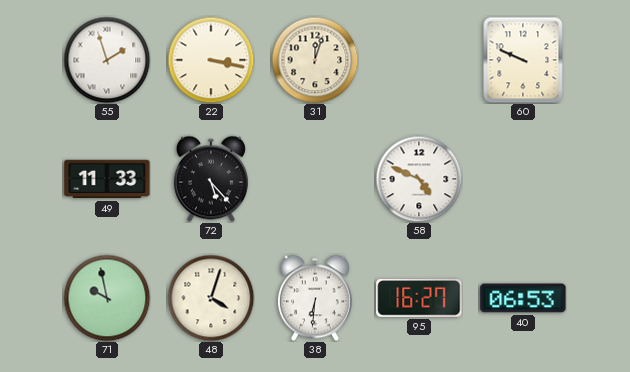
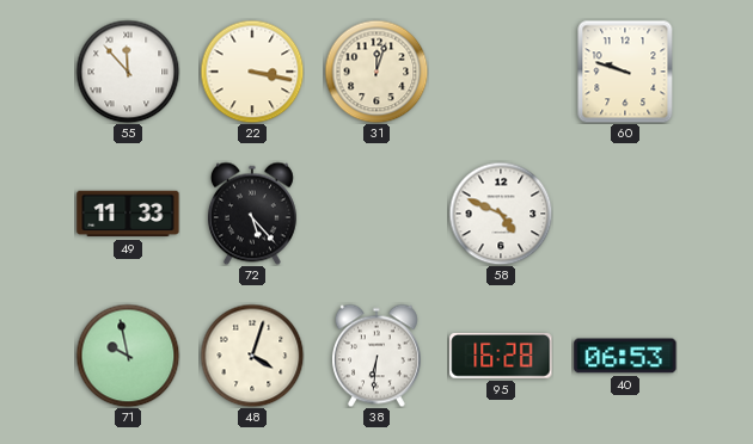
55: 1:57 -> 11:53
60: 9:49 -> 9:48
95: 16:27 -> 16:28
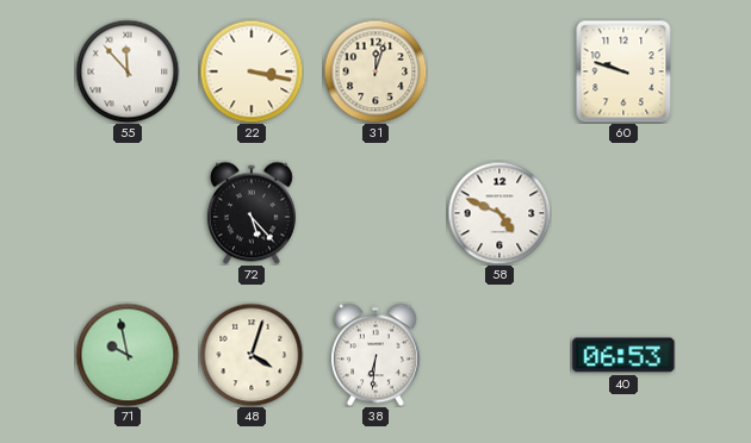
49: 11:33 -> none
95: 16:28 -> none
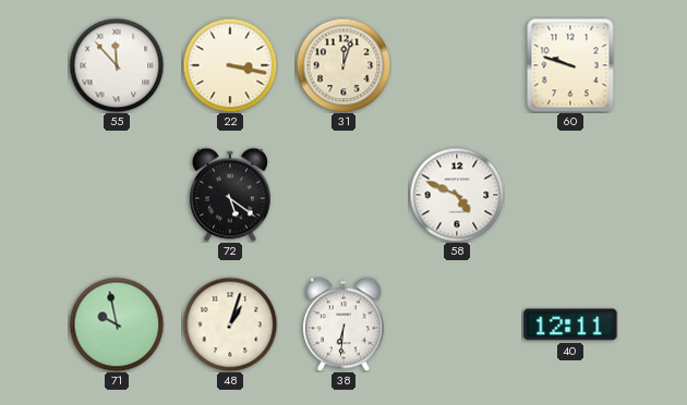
72: 5:23 -> 5:21
48: 4:03 -> 1:03
40: 06:53 -> 12:11
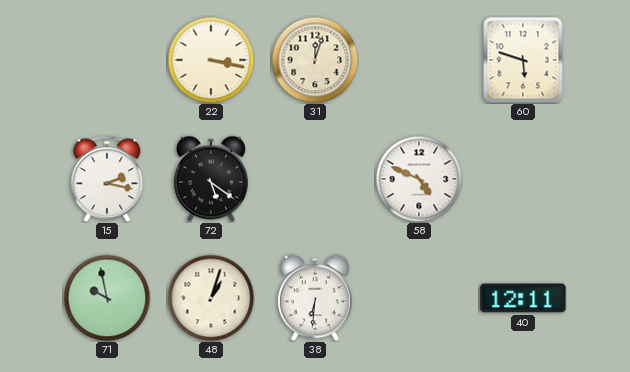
55: 11:53 -> none
60: 9:48 -> 5:48
15: none -> 2:17
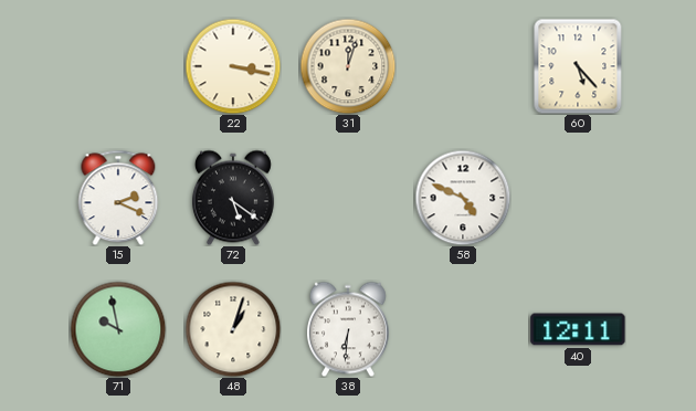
60: 5:48 -> 5:23
15: 2:17 -> 2:19
